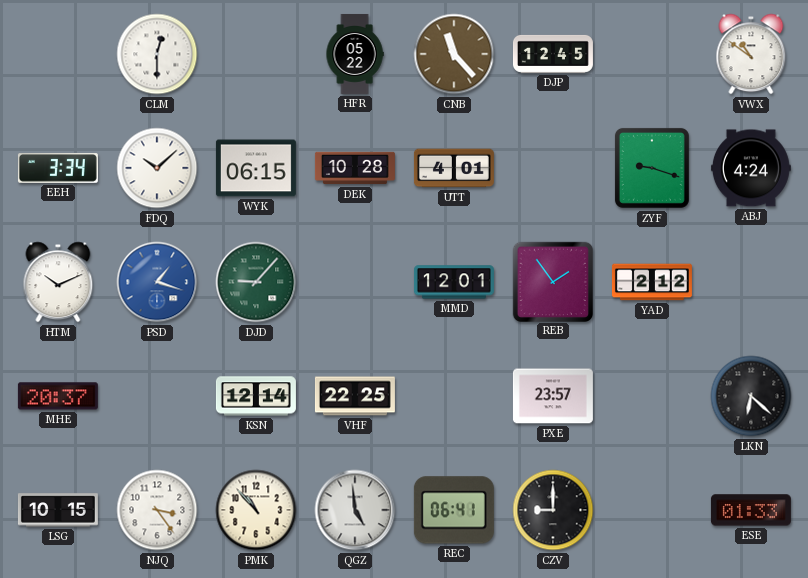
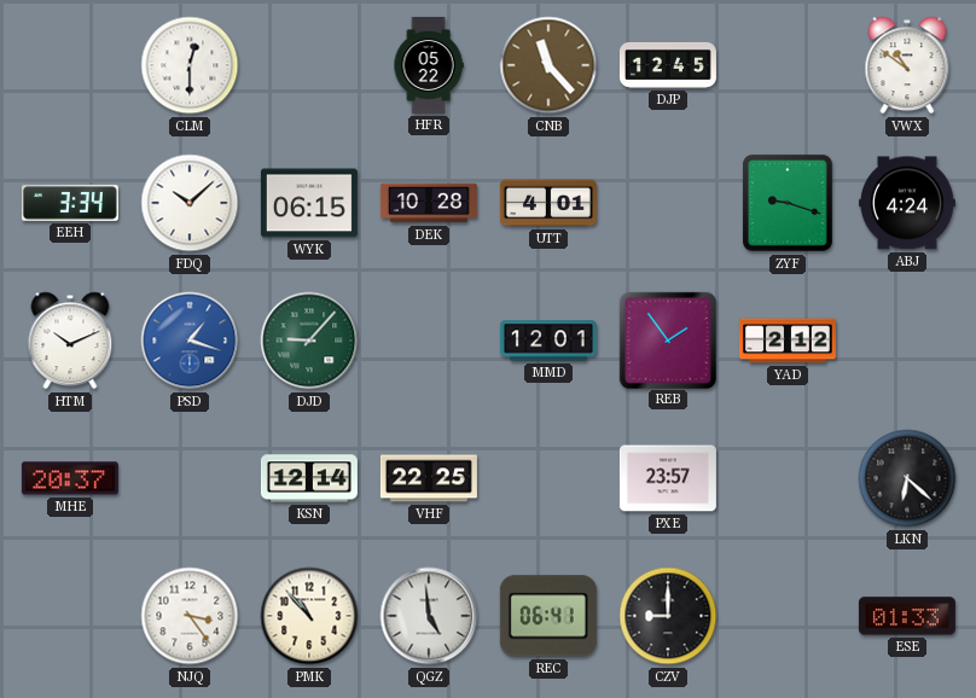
LSG: 10:15 -> none
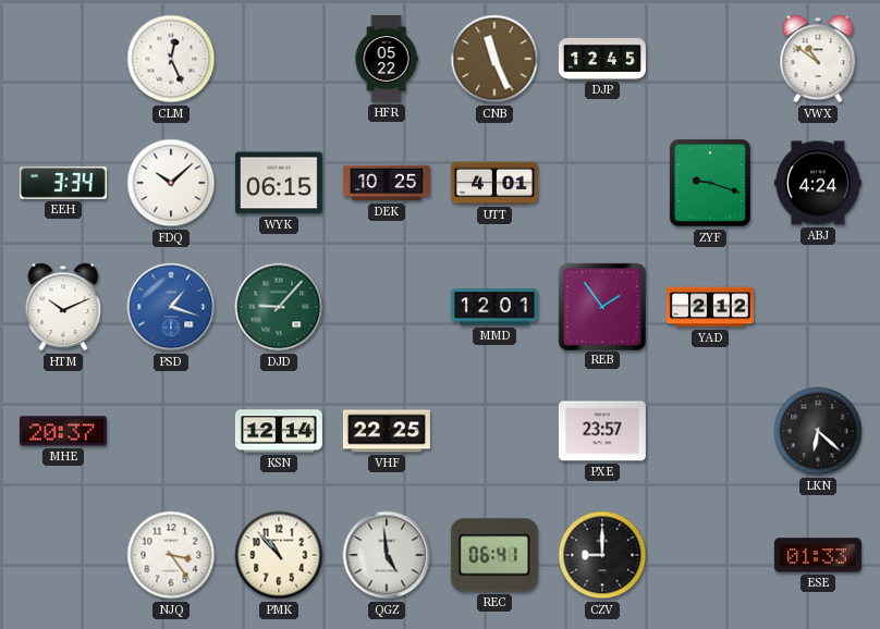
CLM: 12:30 -> 12:26
CNB: 11:23 -> 11:26
DEK: 10:28 -> 10:25
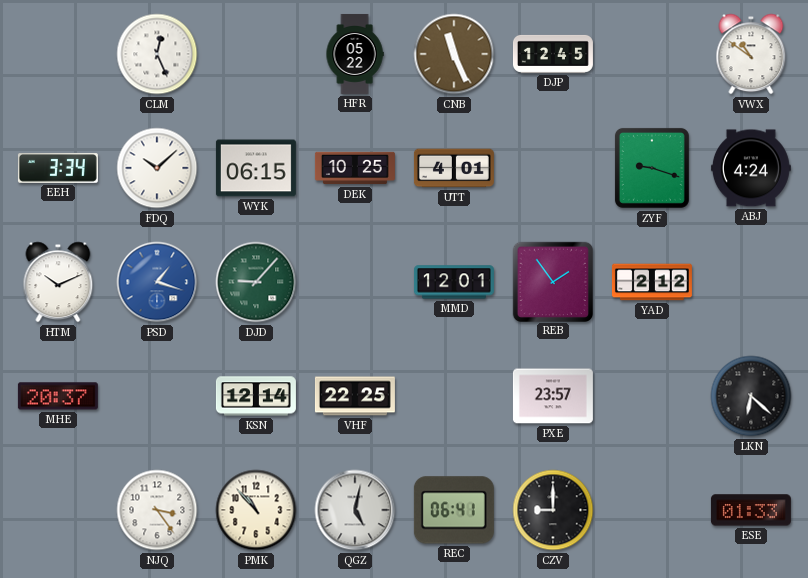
QGZ: 4:59 -> 5:02
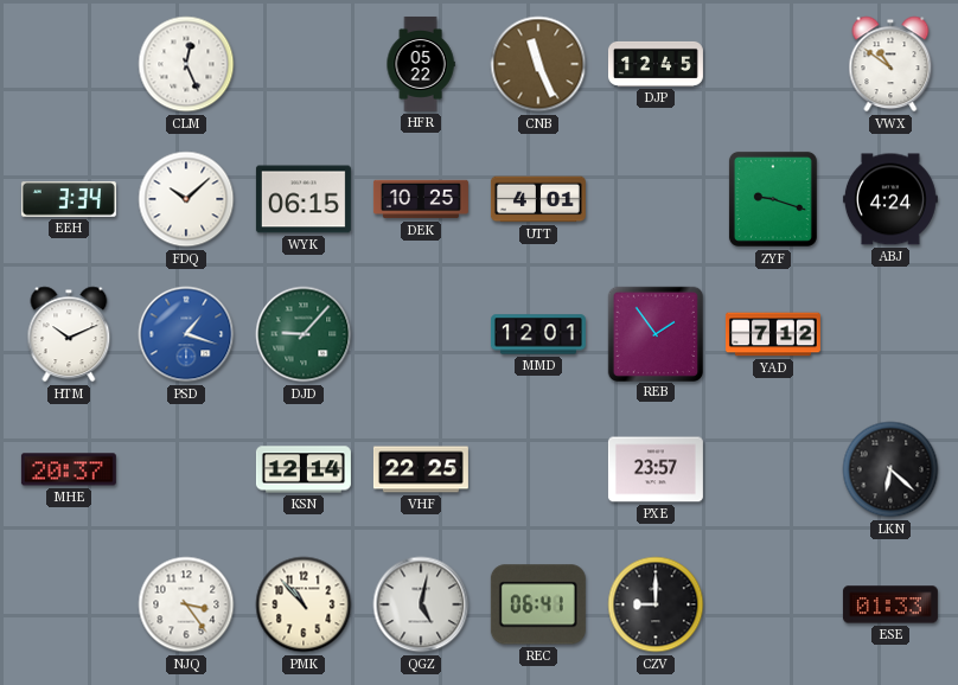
YAD: 2:12 -> 7:12
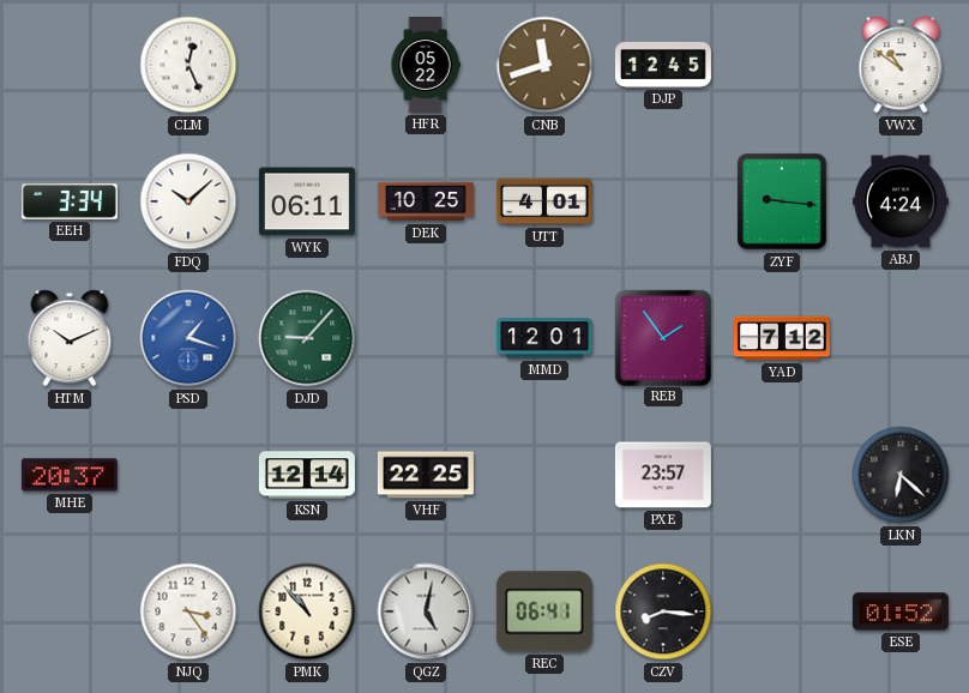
CNB: 11:26 -> 11:42
WYK: 06:15 -> 06:11
ZYF: 9:18 -> 9:16
CZV: 9:00 -> 8:16
ESE: 01:33 -> 01:52
